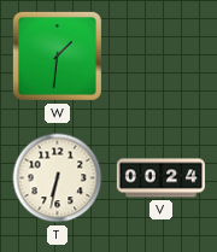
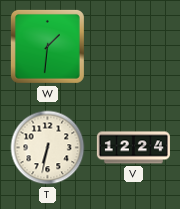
V: 00:24 -> 12:24
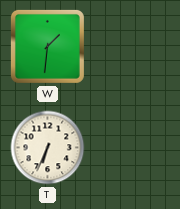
T: 6:32 -> 6:34
V: 12:24 -> none
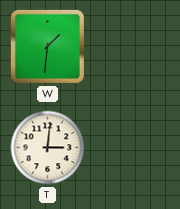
T: 6:34 -> 3:01
